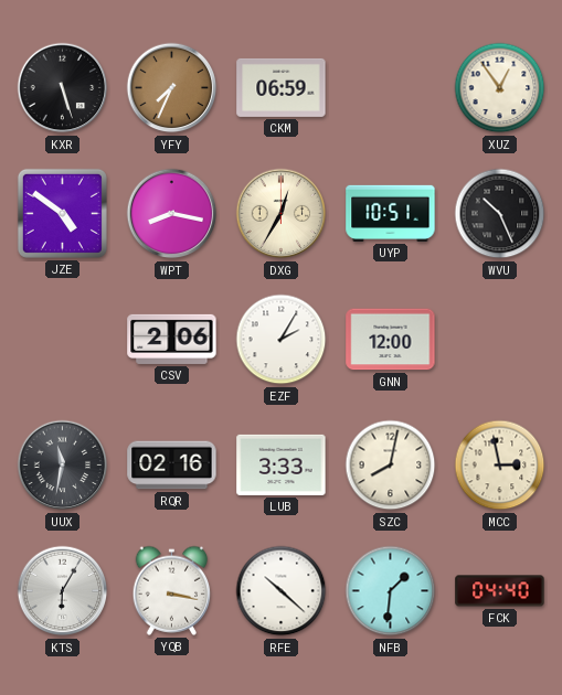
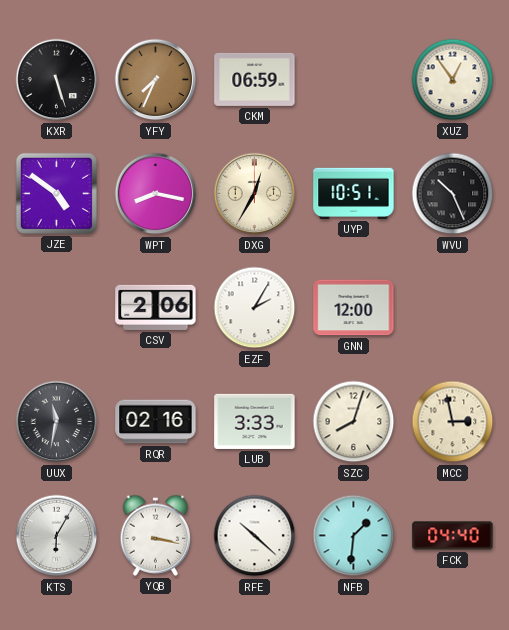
SZC: 8:02 -> 8:03
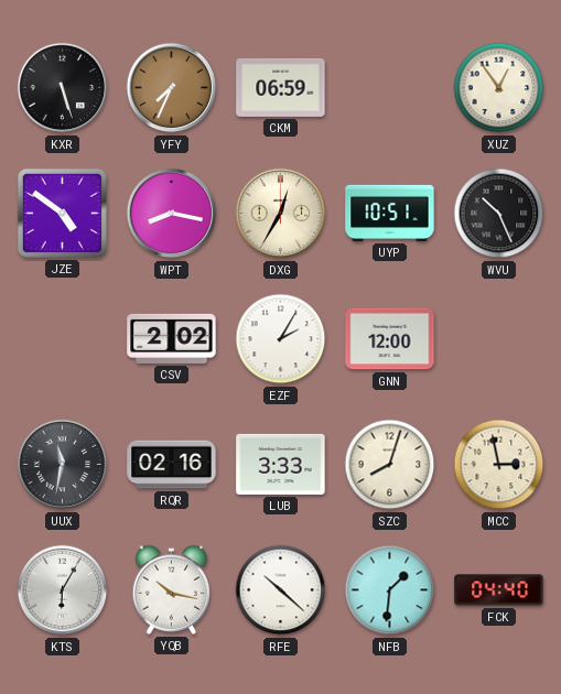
CSV: 2:06 -> 2:02
YQB: 3:17 -> 10:17
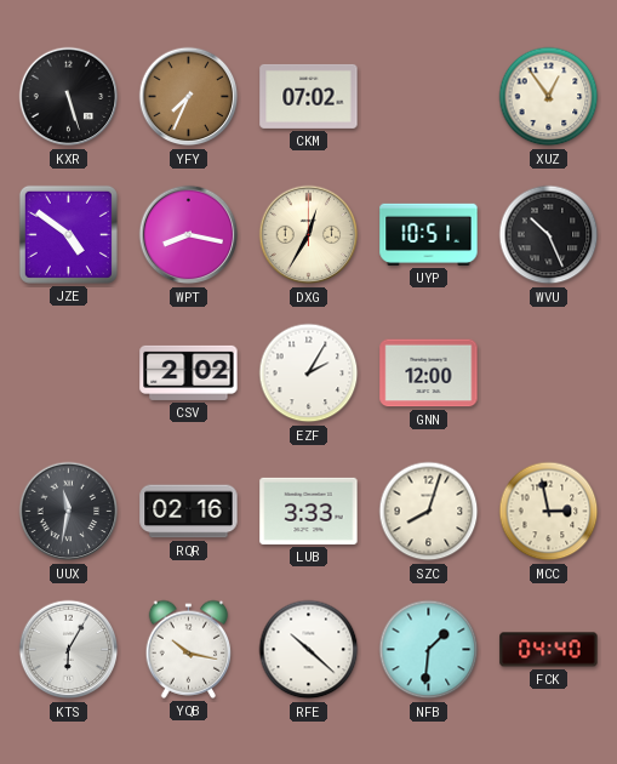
CKM: 06:59 -> 07:02
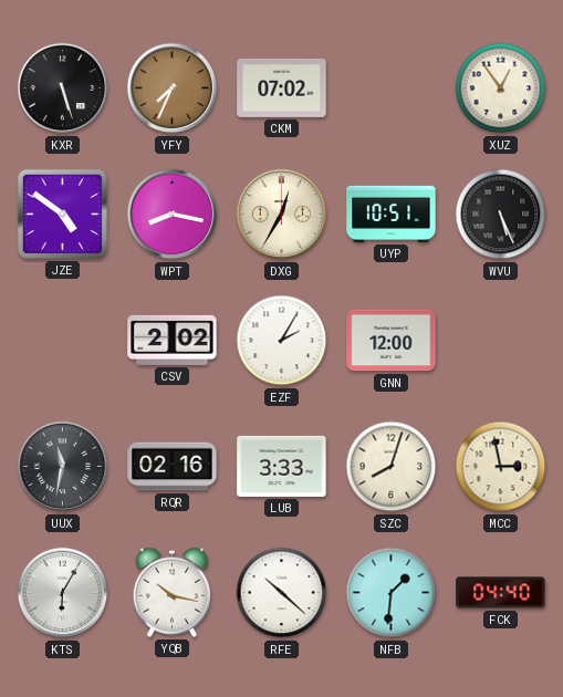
WVU: 10:26 -> 5:26
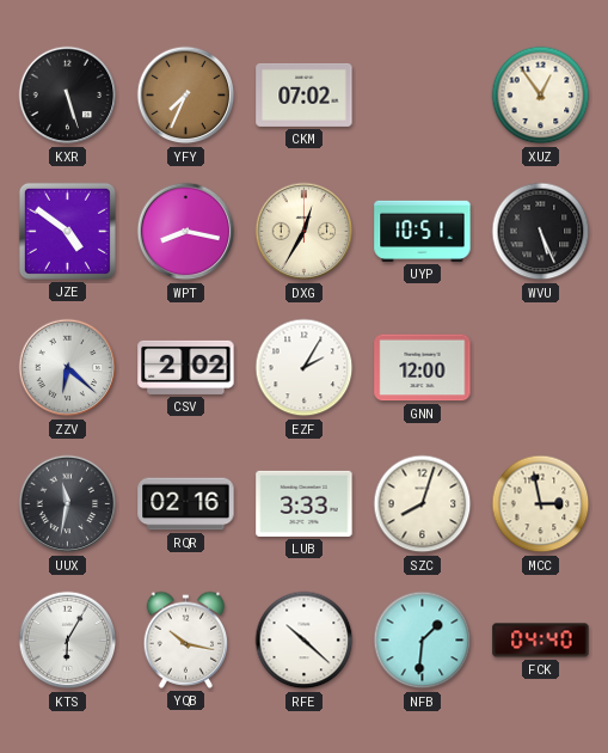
ZZV: none -> 6:22
